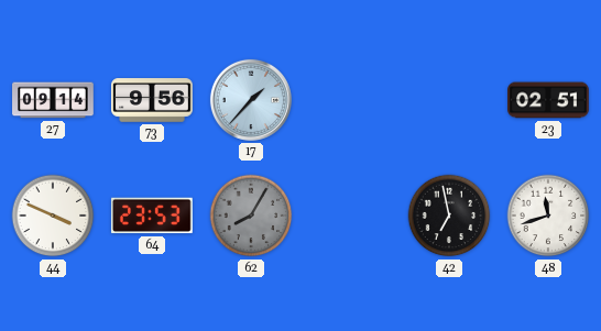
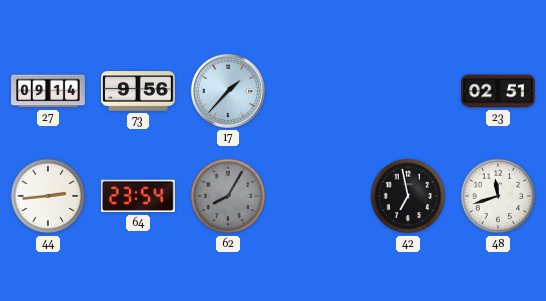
44: 3:49 -> 2:44
64: 23:53 -> 23:54
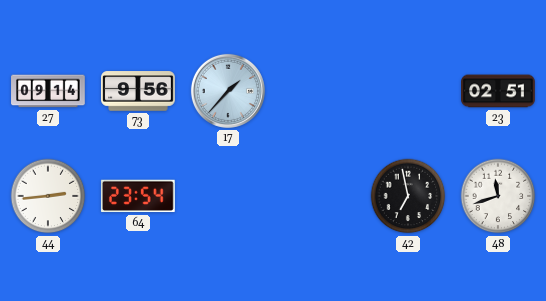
62: 8:05 -> none
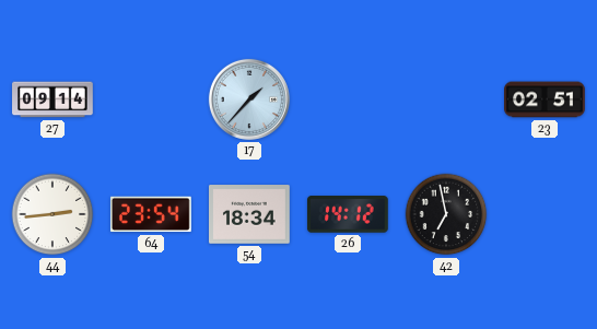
73: 9:56 -> none
54: none -> 18:34
26: none -> 14:12
48: 11:42 -> none
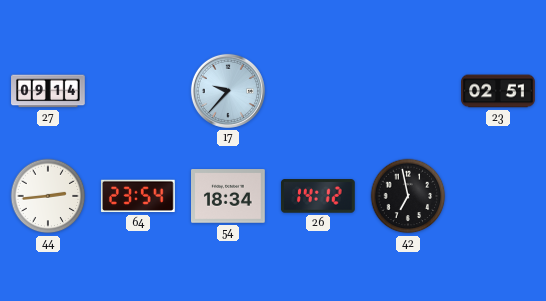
17: 1:37 -> 9:37
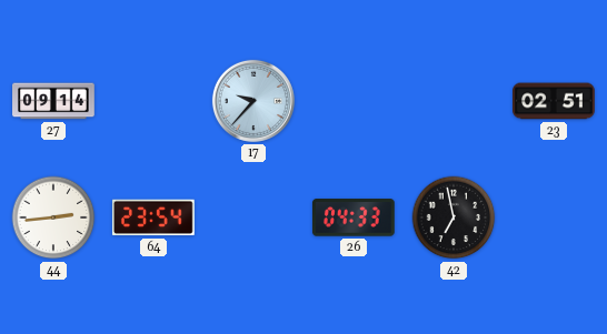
54: 18:34 -> none
26: 14:12 -> 04:33
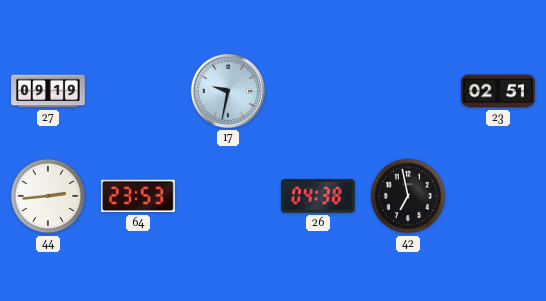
27: 09:14 -> 09:19
17: 9:37 -> 9:32
64: 23:54 -> 23:53
26: 04:33 -> 04:38
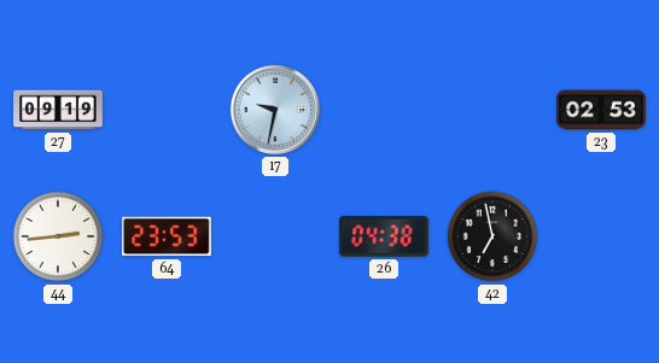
23: 02:51 -> 02:53
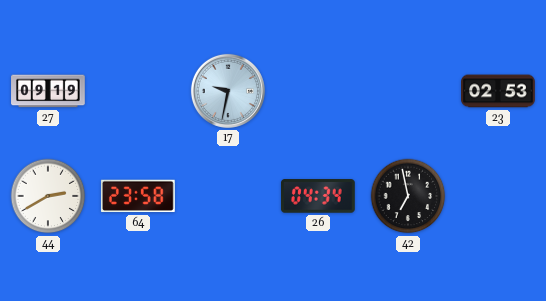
44: 2:44 -> 2:40
64: 23:53 -> 23:58
26: 04:38 -> 04:34
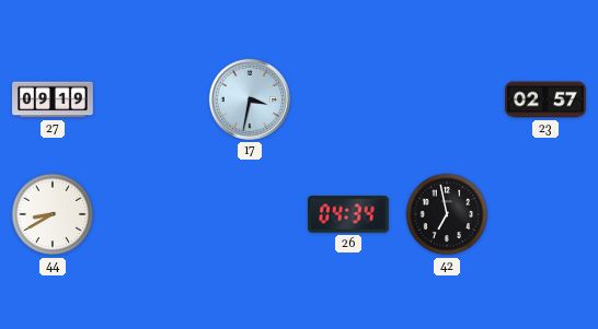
17: 9:32 -> 3:32
23: 02:53 -> 02:57
44: 2:40 -> 8:40
64: 23:58 -> none
